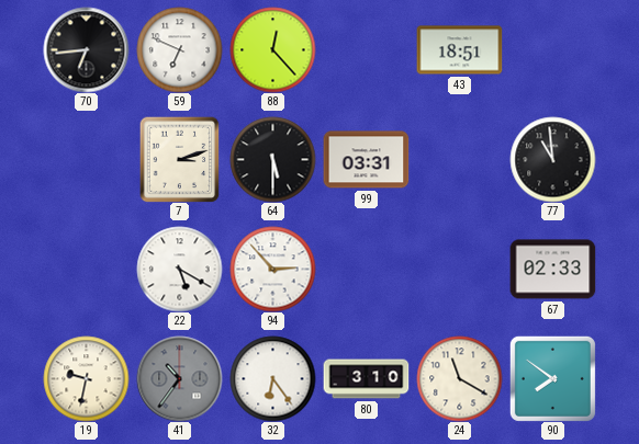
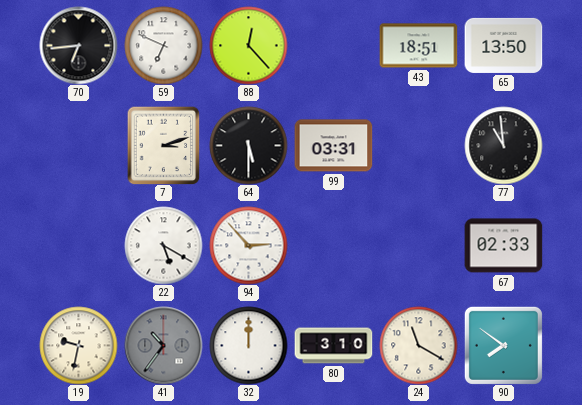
65: none -> 13:50
32: 6:24 -> 12:00
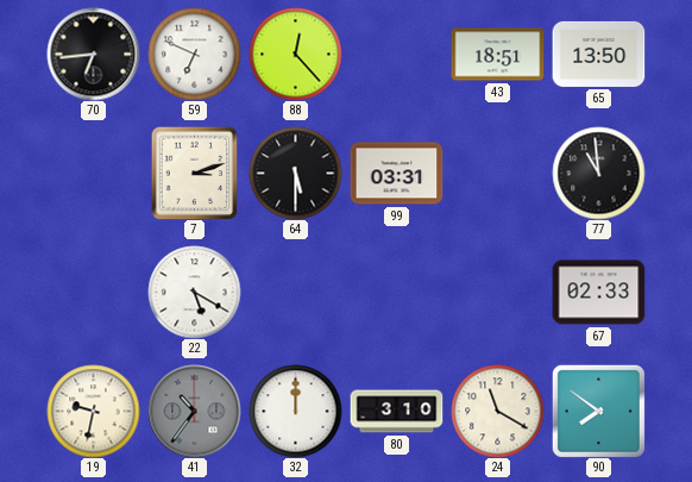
94: 2:53 -> none
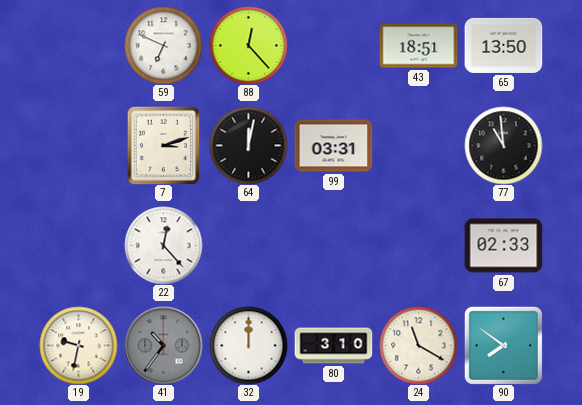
70: 6:44 -> none
64: 5:30 -> 12:02
22: 5:20 -> 12:23
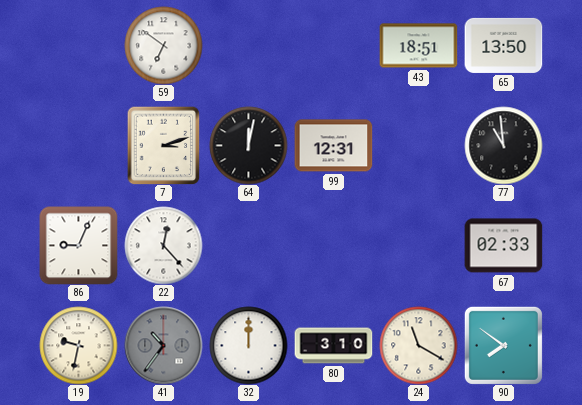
59: 6:49 -> 6:51
88: 12:23 -> none
99: 03:31 -> 12:31
86: none -> 9:04
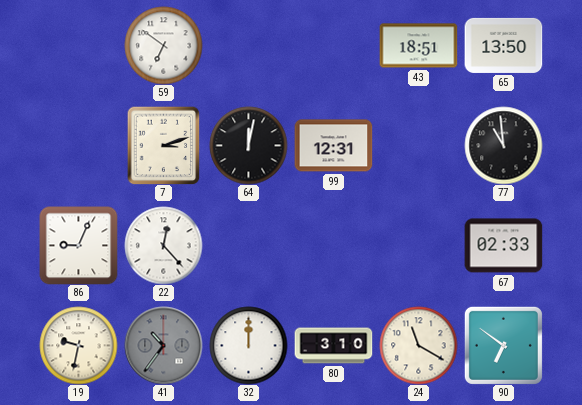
90: 7:51 -> 6:51
